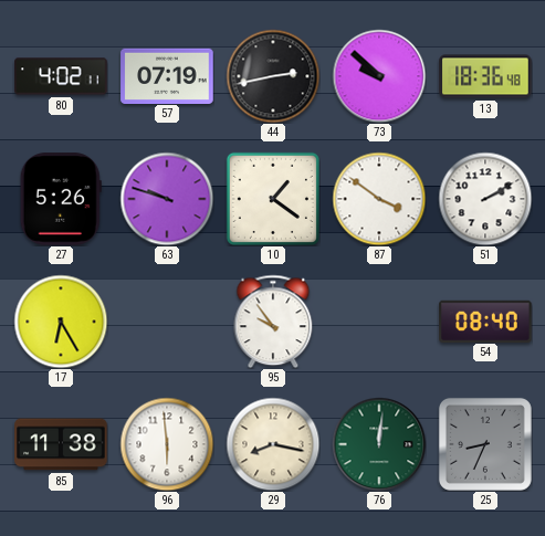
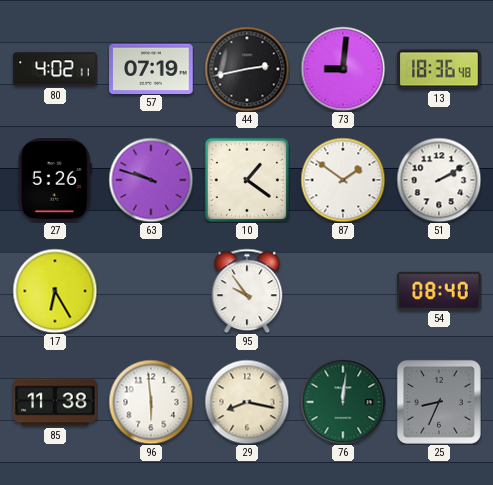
73: 9:52 -> 9:01
87: 3:51 -> 1:51
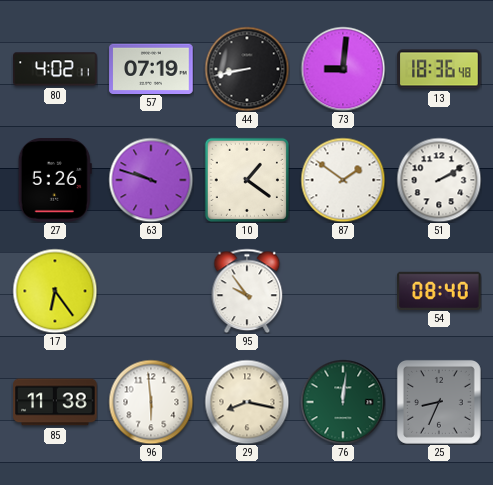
44: 2:43 -> 8:43
17: 6:25 -> 6:24
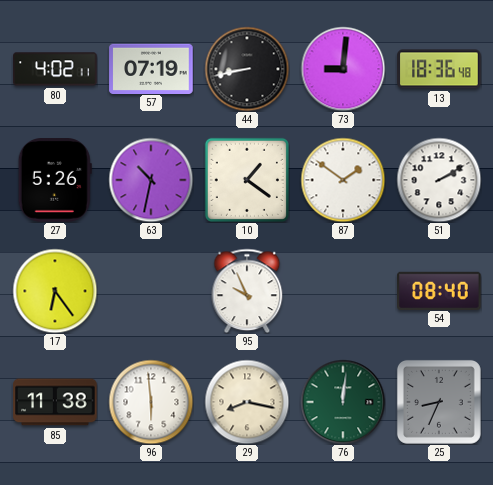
63: 9:48 -> 10:32
95: 9:54 -> 9:56
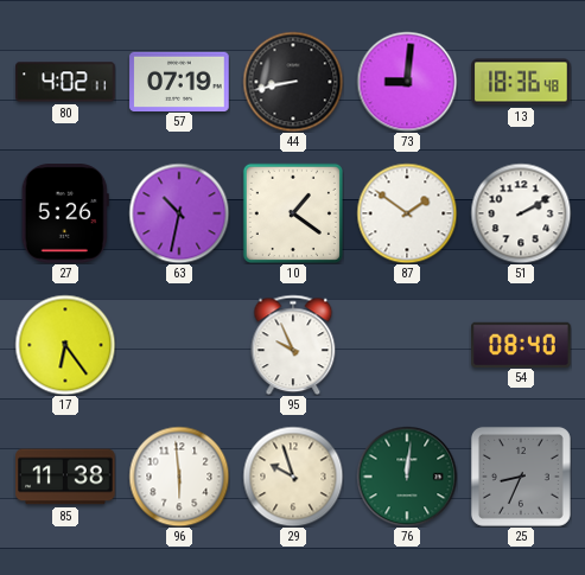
29: 8:17 -> 9:57
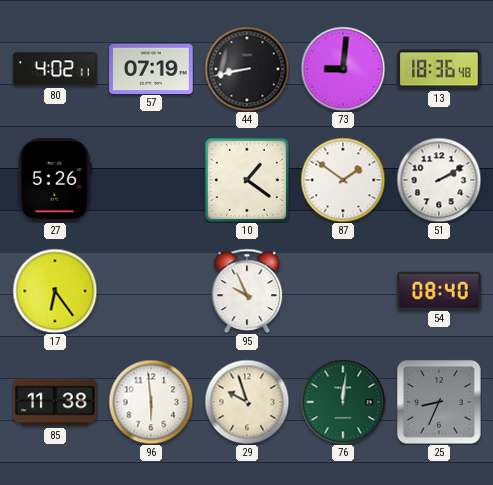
63: 10:32 -> none
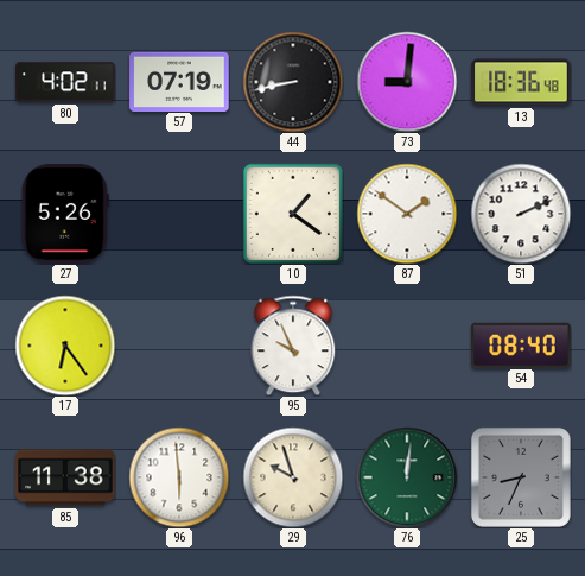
51: 2:10 -> 2:11
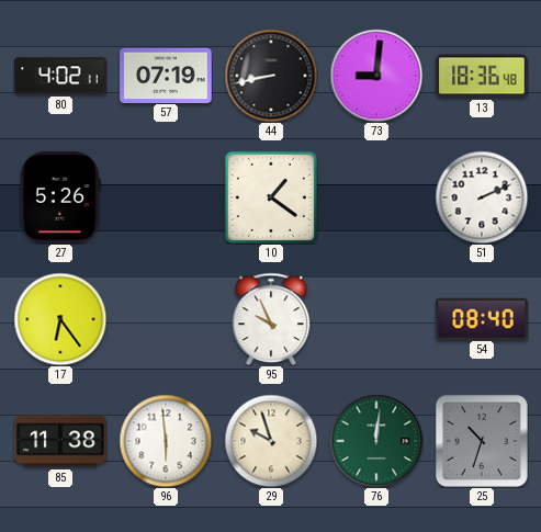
87: 1:51 -> none
25: 8:34 -> 10:33
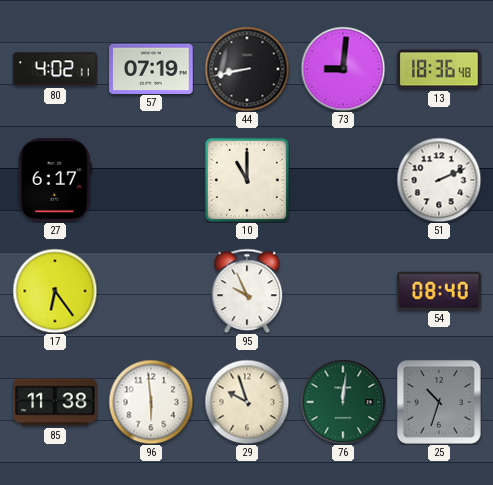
27: 5:26 -> 6:17
10: 1:21 -> 11:00
